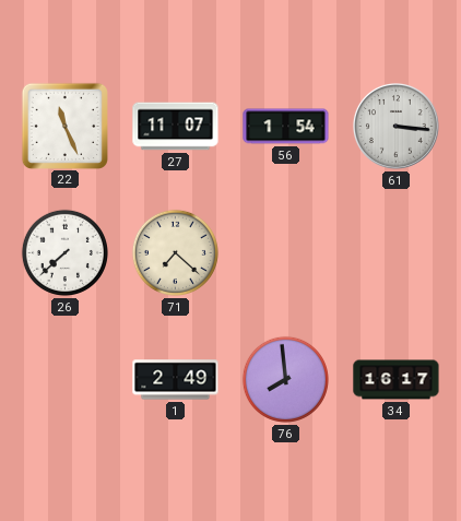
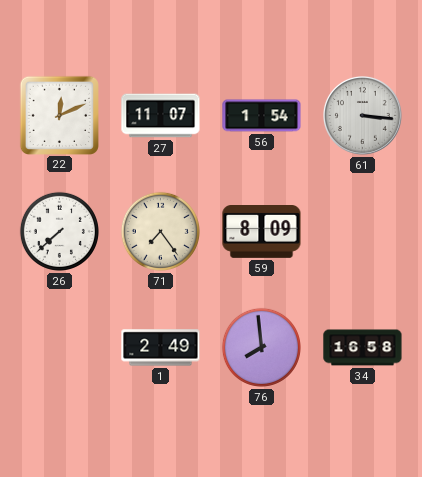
22: 11:26 -> 12:11
71: 7:22 -> 7:24
59: none -> 8:09
34: 16:17 -> 16:58
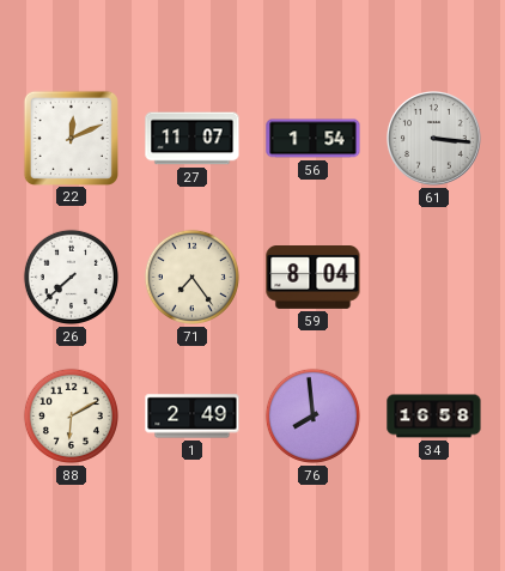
59: 8:09 -> 8:04
88: none -> 6:10
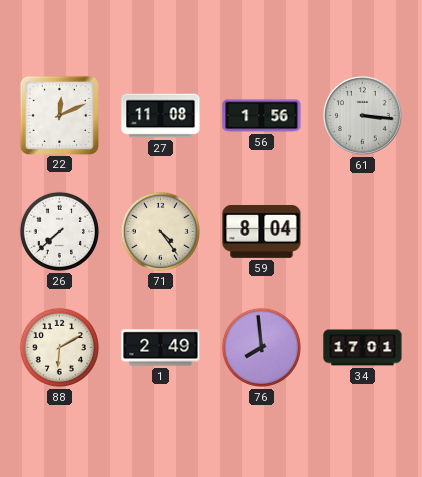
27: 11:07 -> 11:08
56: 1:54 -> 1:56
71: 7:24 -> 4:24
34: 16:58 -> 17:01
